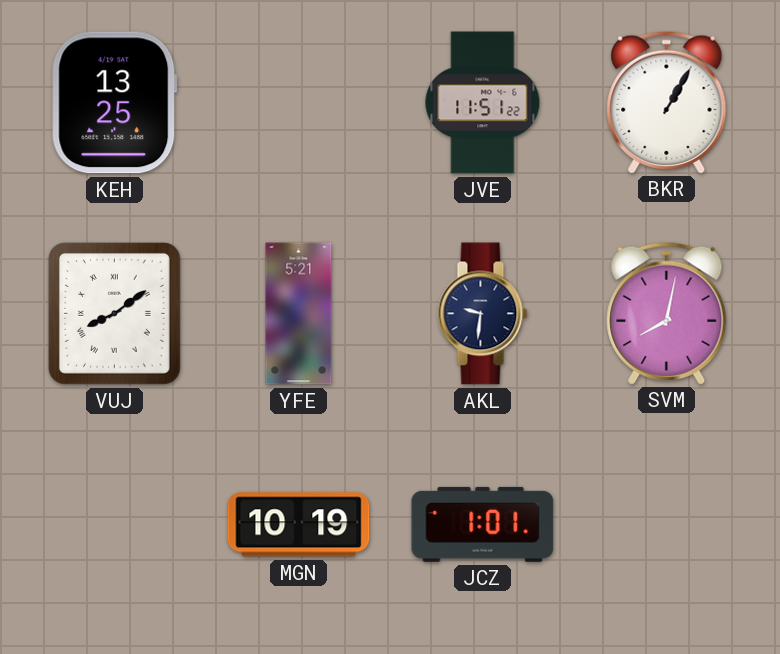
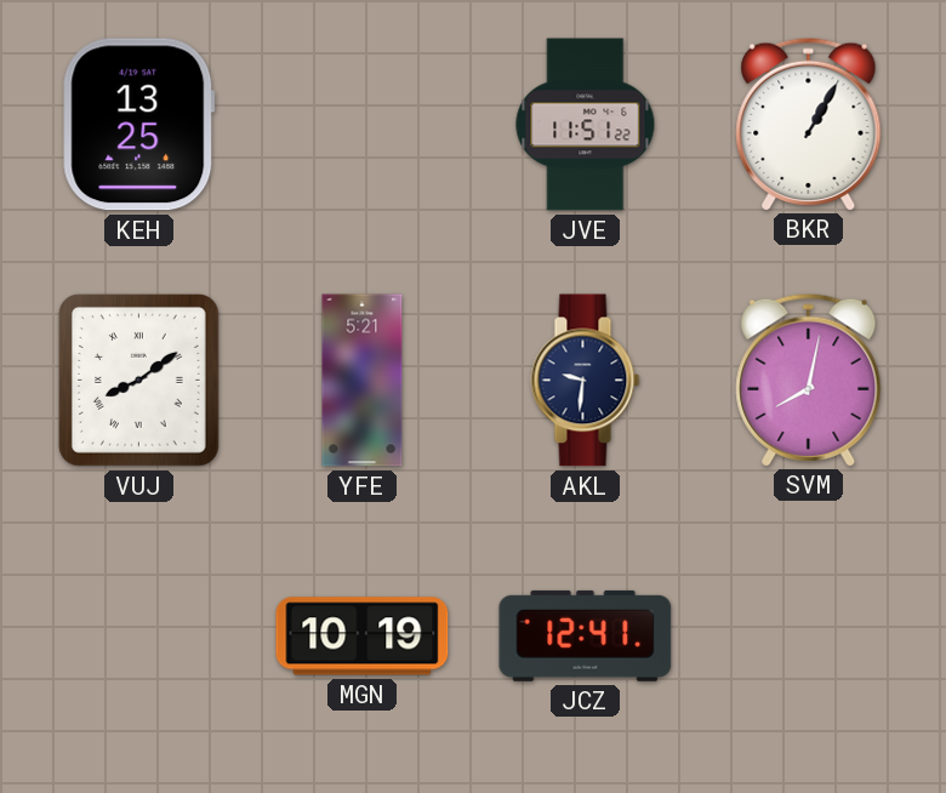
JCZ: 1:01 -> 12:41
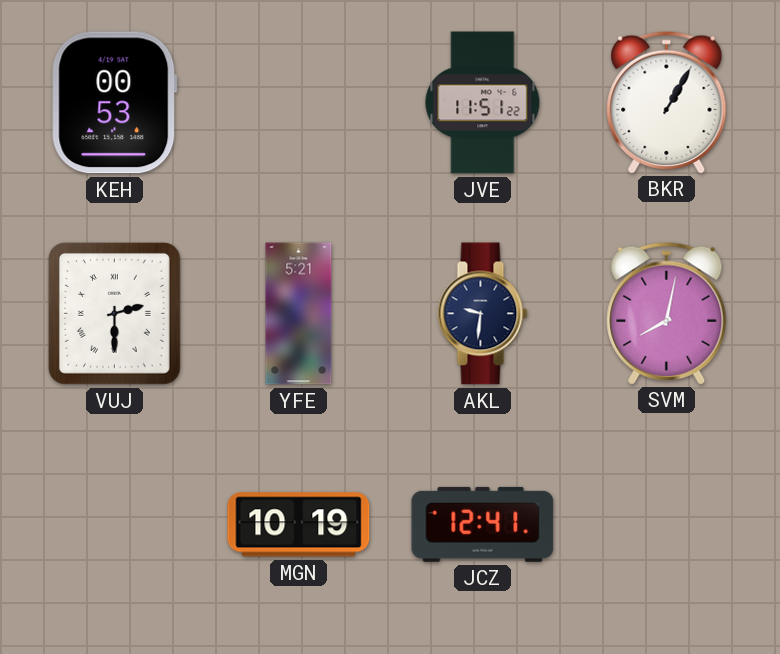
KEH: 13:25 -> 00:53
VUJ: 8:09 -> 2:30
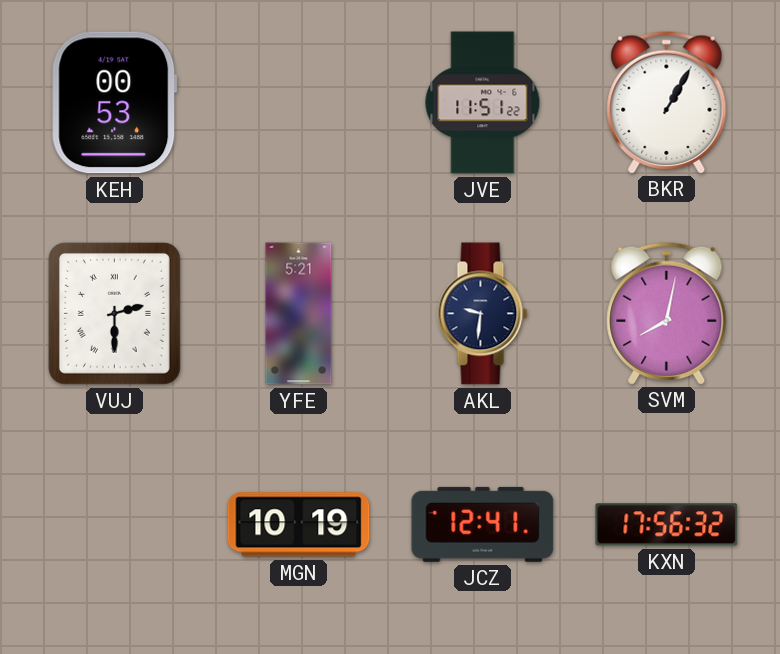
KXN: none -> 17:56
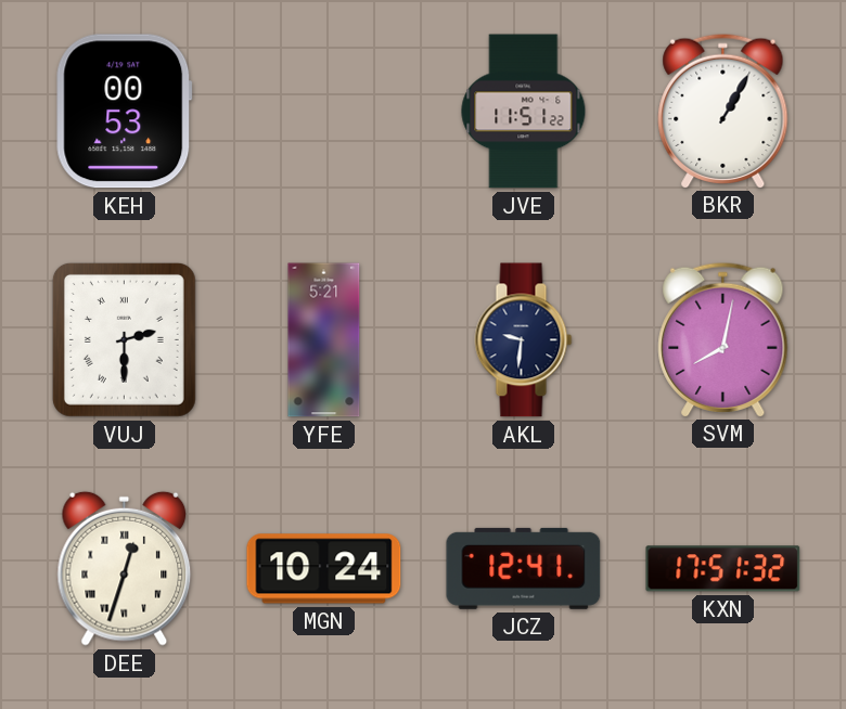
DEE: none -> 12:33
MGN: 10:19 -> 10:24
KXN: 17:56 -> 17:51
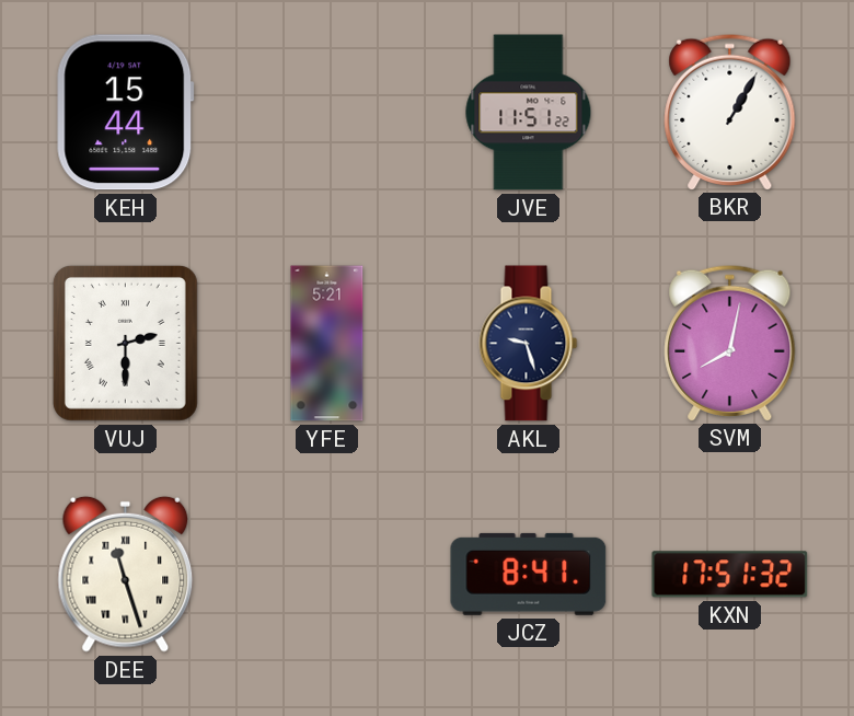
KEH: 00:53 -> 15:44
AKL: 9:31 -> 9:27
DEE: 12:33 -> 11:27
MGN: 10:24 -> none
JCZ: 12:41 -> 8:41
